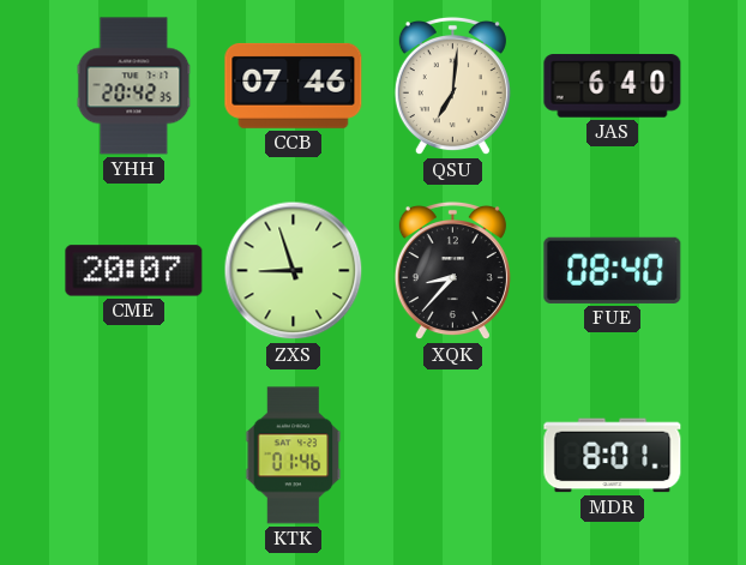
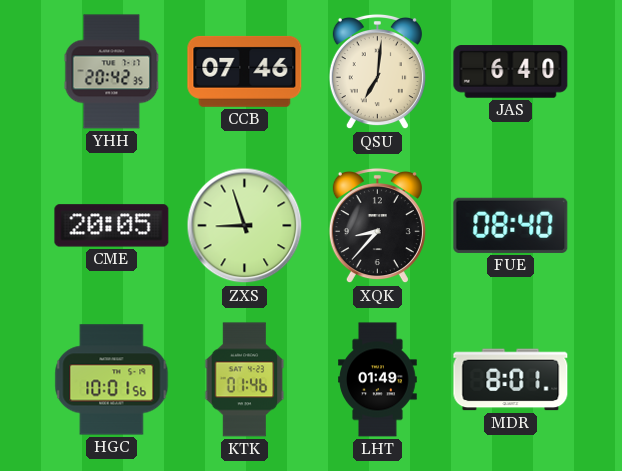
CME: 20:07 -> 20:05
HGC: none -> 10:01
LHT: none -> 01:49
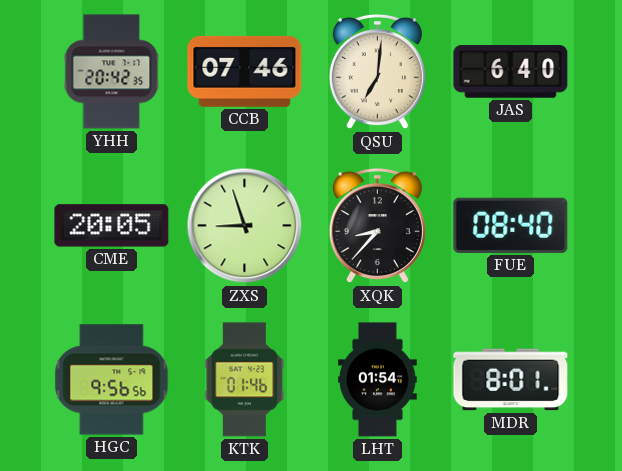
HGC: 10:01 -> 9:56
LHT: 01:49 -> 01:54
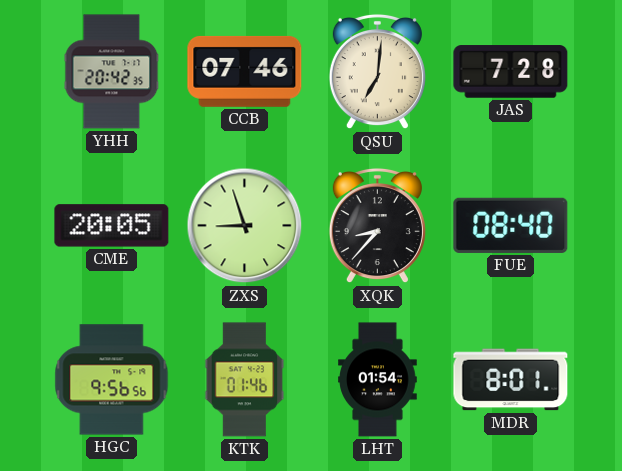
JAS: 6:40 -> 7:28
